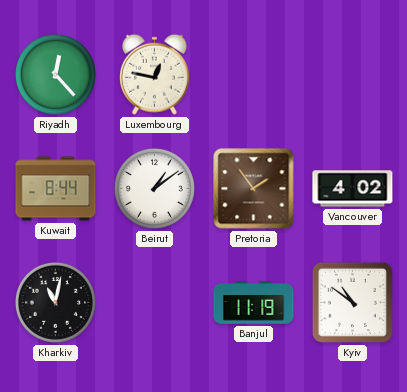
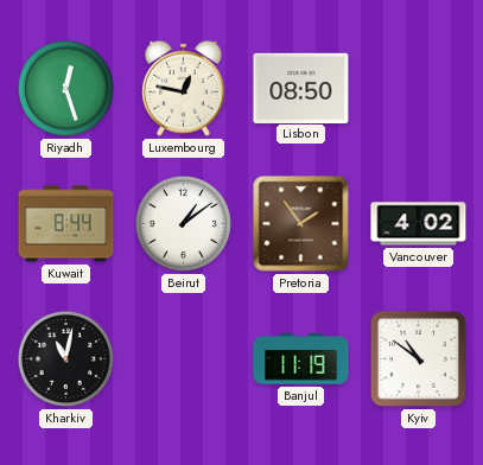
Riyadh: 12:23 -> 12:27
Lisbon: none -> 08:50
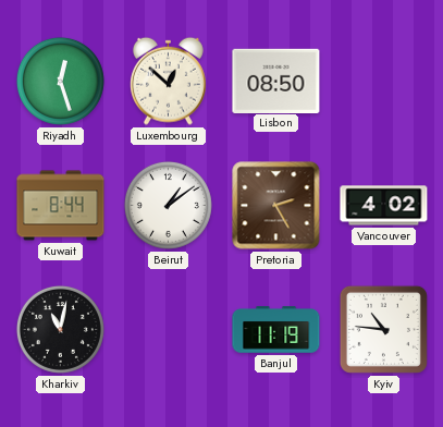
Luxembourg: 12:47 -> 12:52
Pretoria: 1:54 -> 2:25
Kyiv: 10:51 -> 10:46
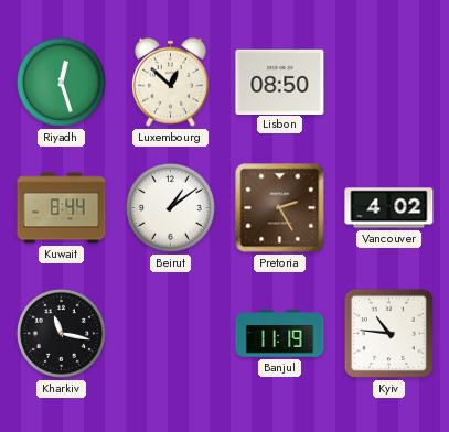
Kharkiv: 11:02 -> 11:17
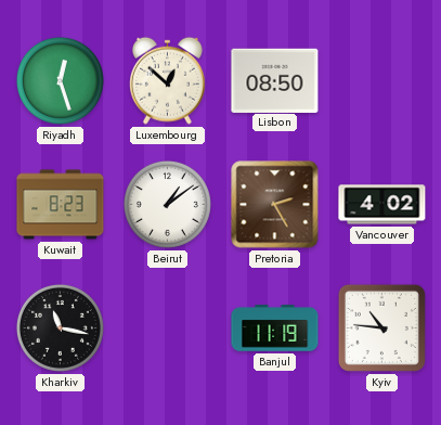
Kuwait: 8:44 -> 8:23
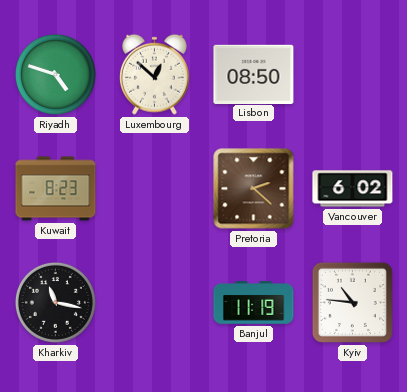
Riyadh: 12:27 -> 4:48
Beirut: 1:09 -> none
Pretoria: 2:25 -> 2:22
Vancouver: 4:02 -> 6:02
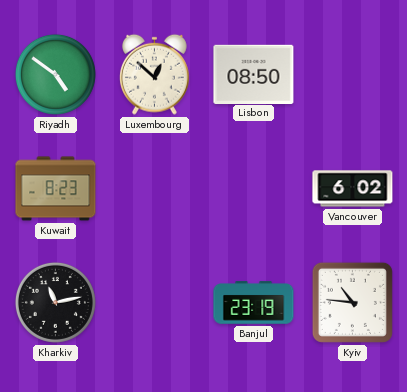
Riyadh: 4:48 -> 4:51
Pretoria: 2:22 -> none
Kharkiv: 11:17 -> 11:13
Banjul: 11:19 -> 23:19
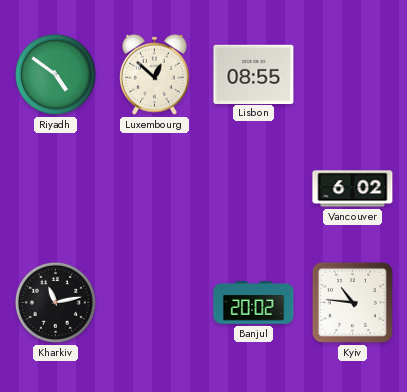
Lisbon: 08:50 -> 08:55
Kuwait: 8:23 -> none
Banjul: 23:19 -> 20:02
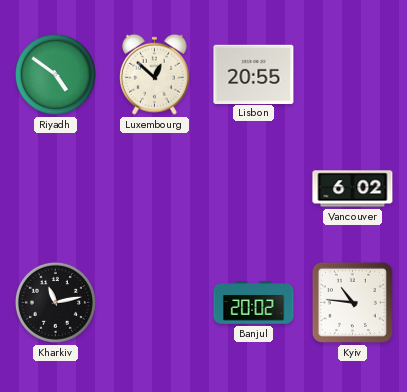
Lisbon: 08:55 -> 20:55
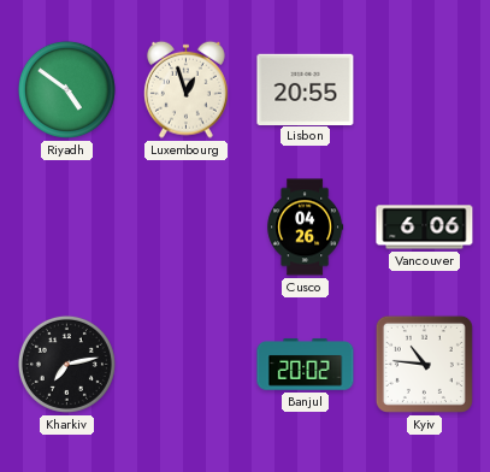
Luxembourg: 12:52 -> 12:57
Cusco: none -> 04:26
Vancouver: 6:02 -> 6:06
Kharkiv: 11:13 -> 7:13
